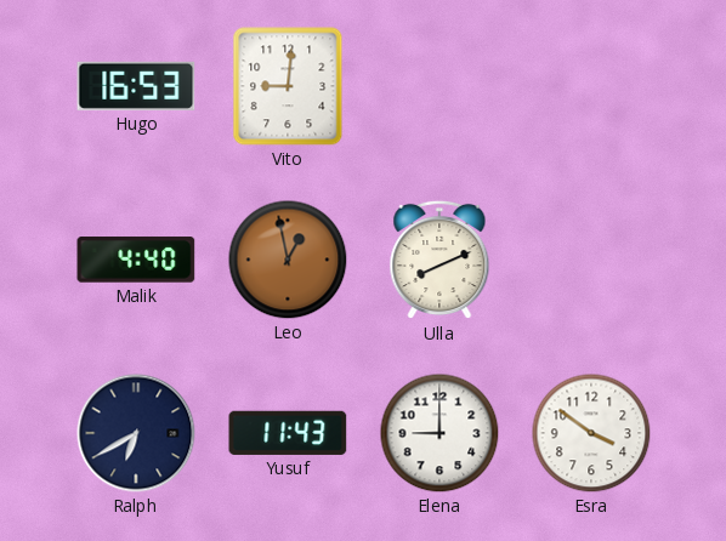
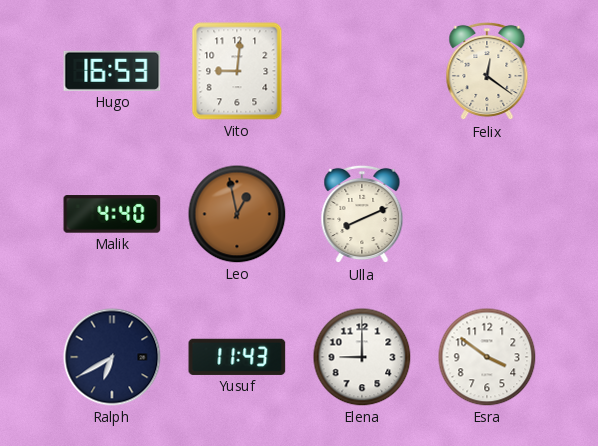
Felix: none -> 12:21
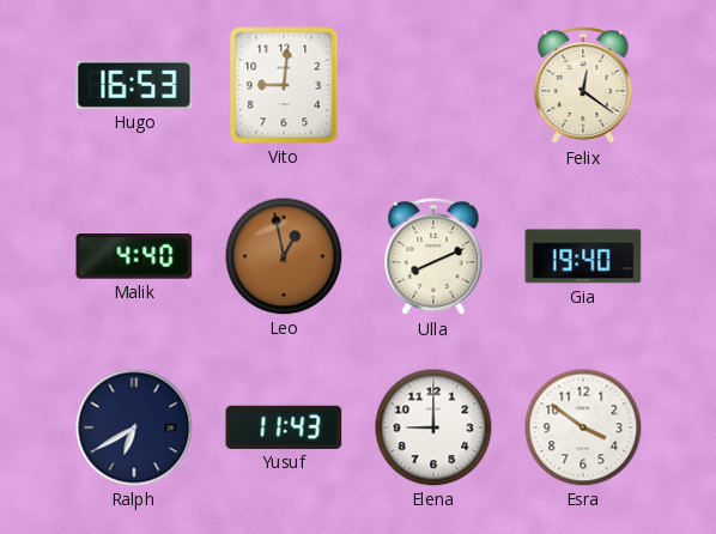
Gia: none -> 19:40
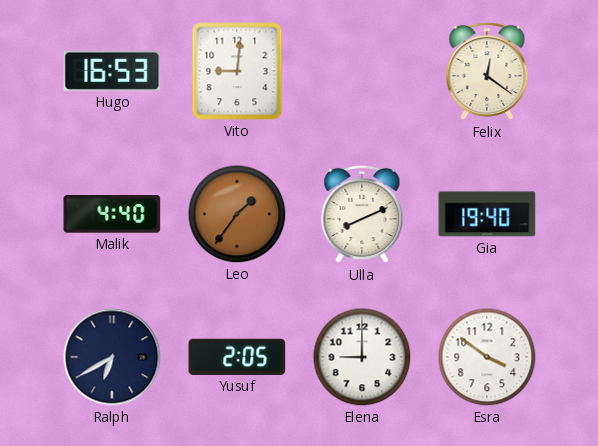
Leo: 12:58 -> 1:36
Yusuf: 11:43 -> 2:05
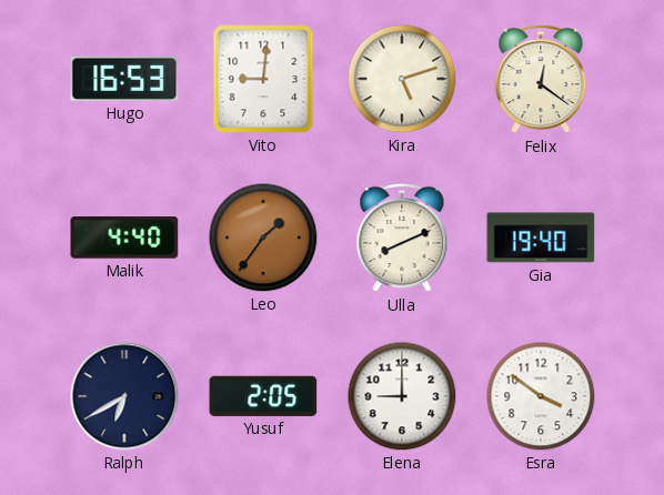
Kira: none -> 5:12
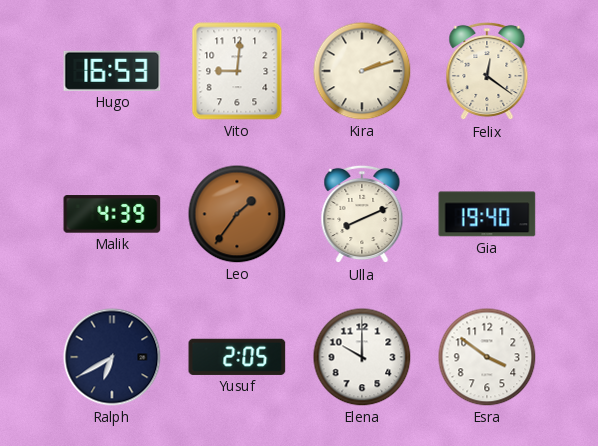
Kira: 5:12 -> 2:12
Malik: 4:40 -> 4:39
Elena: 9:00 -> 10:00
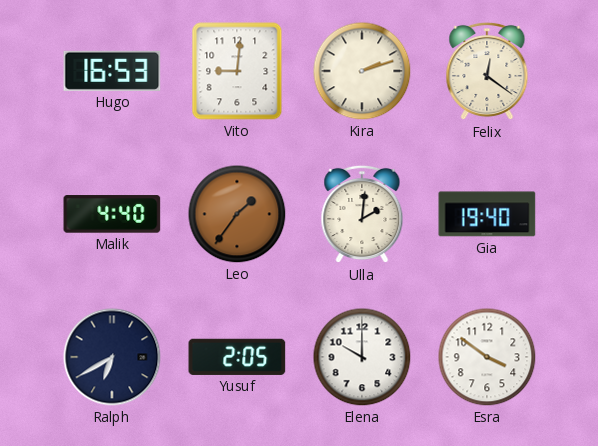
Malik: 4:39 -> 4:40
Ulla: 8:11 -> 2:01
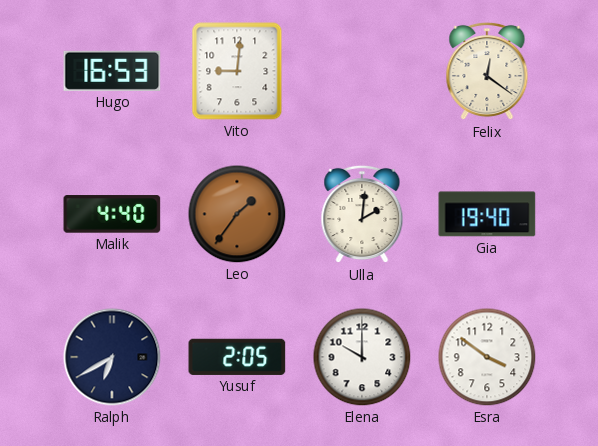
Kira: 2:12 -> none
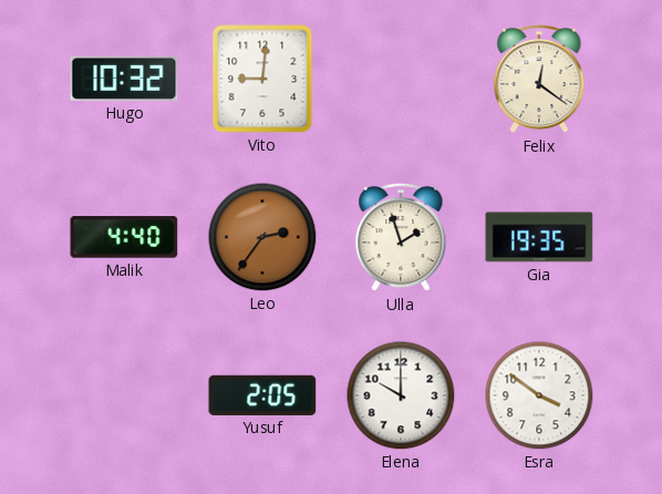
Hugo: 16:53 -> 10:32
Leo: 1:36 -> 2:36
Ulla: 2:01 -> 1:57
Gia: 19:40 -> 19:35
Ralph: 6:40 -> none
